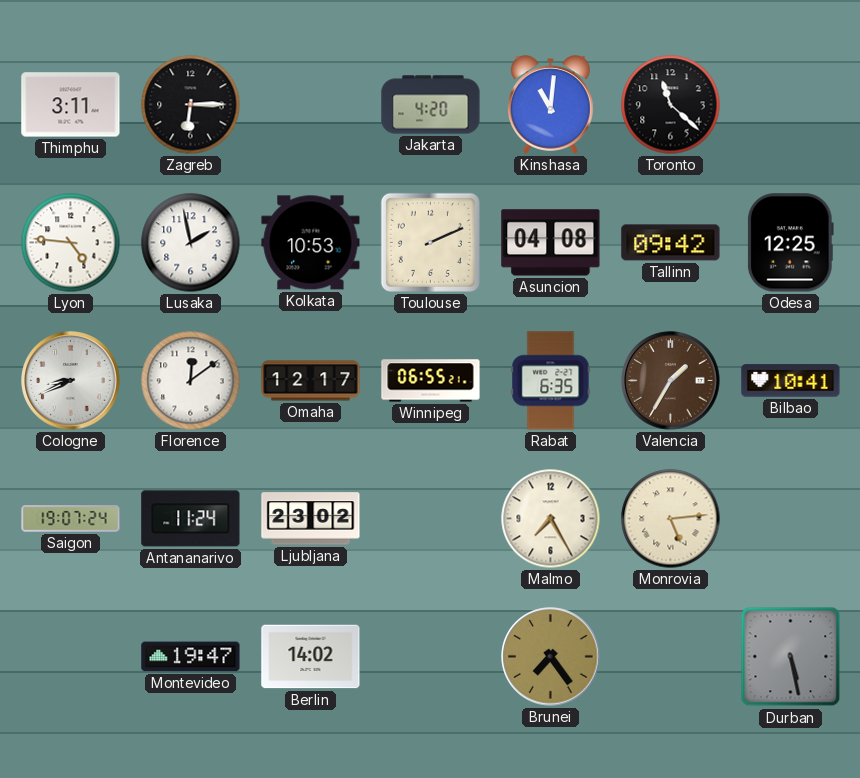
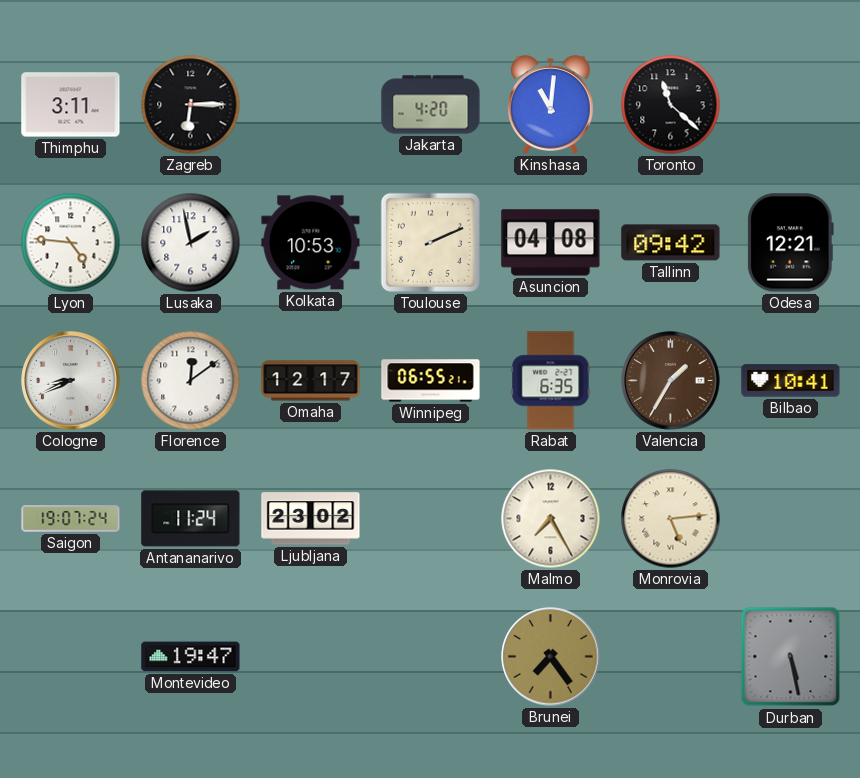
Odesa: 12:25 -> 12:21
Berlin: 14:02 -> none
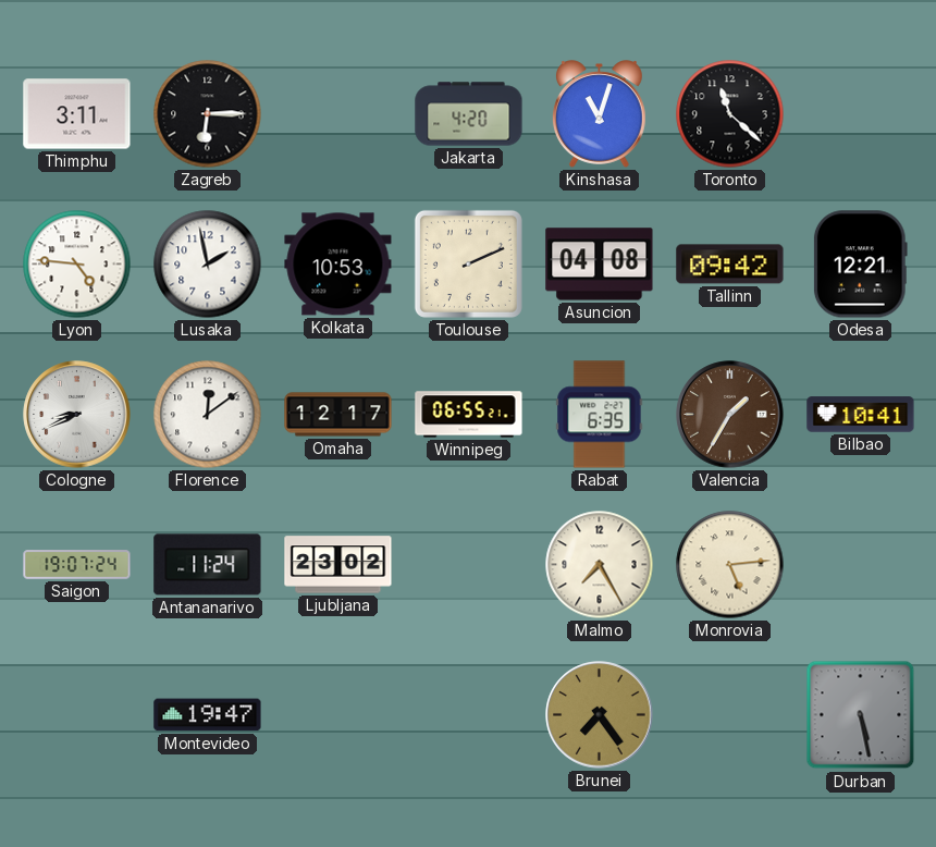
Kinshasa: 11:01 -> 11:03
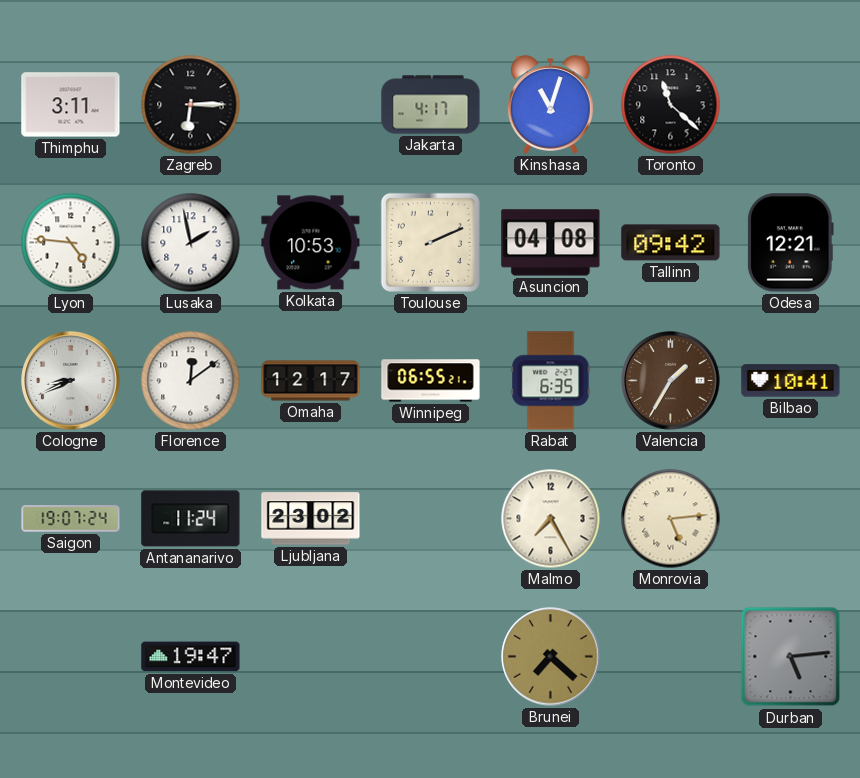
Jakarta: 4:20 -> 4:17
Brunei: 7:24 -> 7:22
Durban: 5:28 -> 5:14
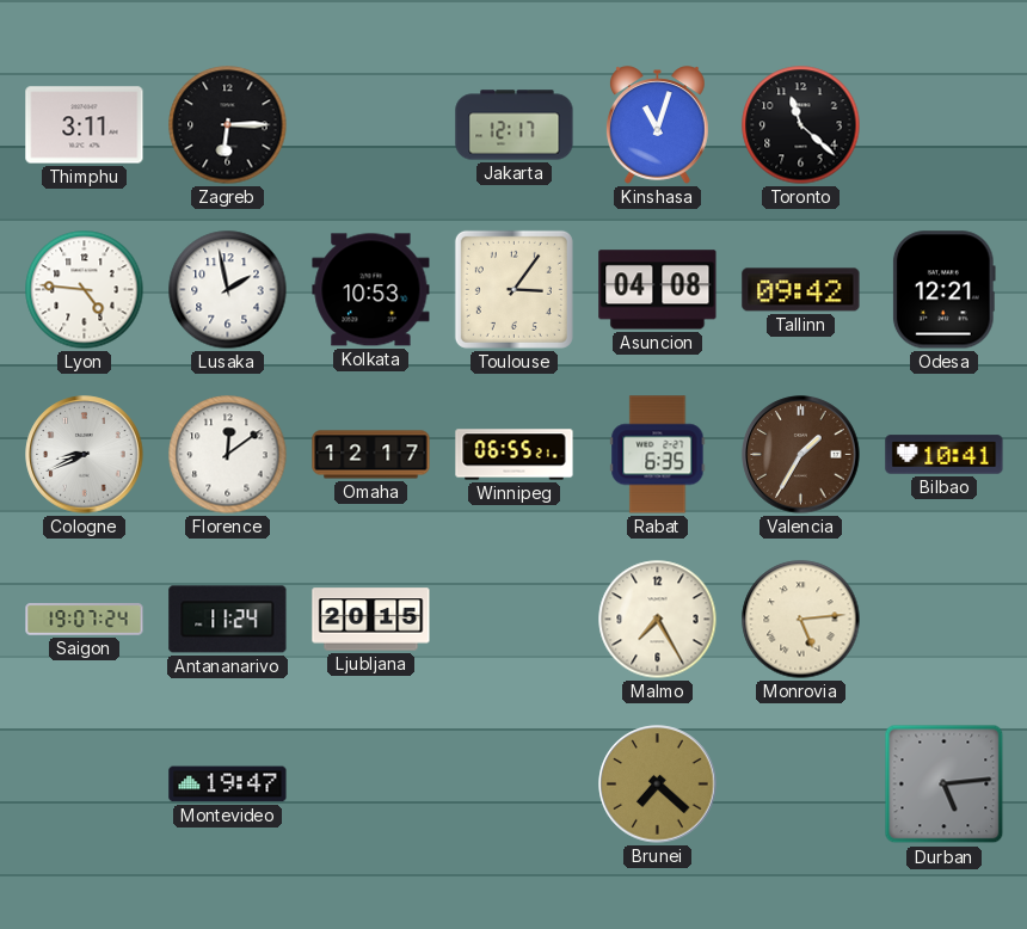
Jakarta: 4:17 -> 12:17
Toulouse: 2:11 -> 3:06
Ljubljana: 23:02 -> 20:15
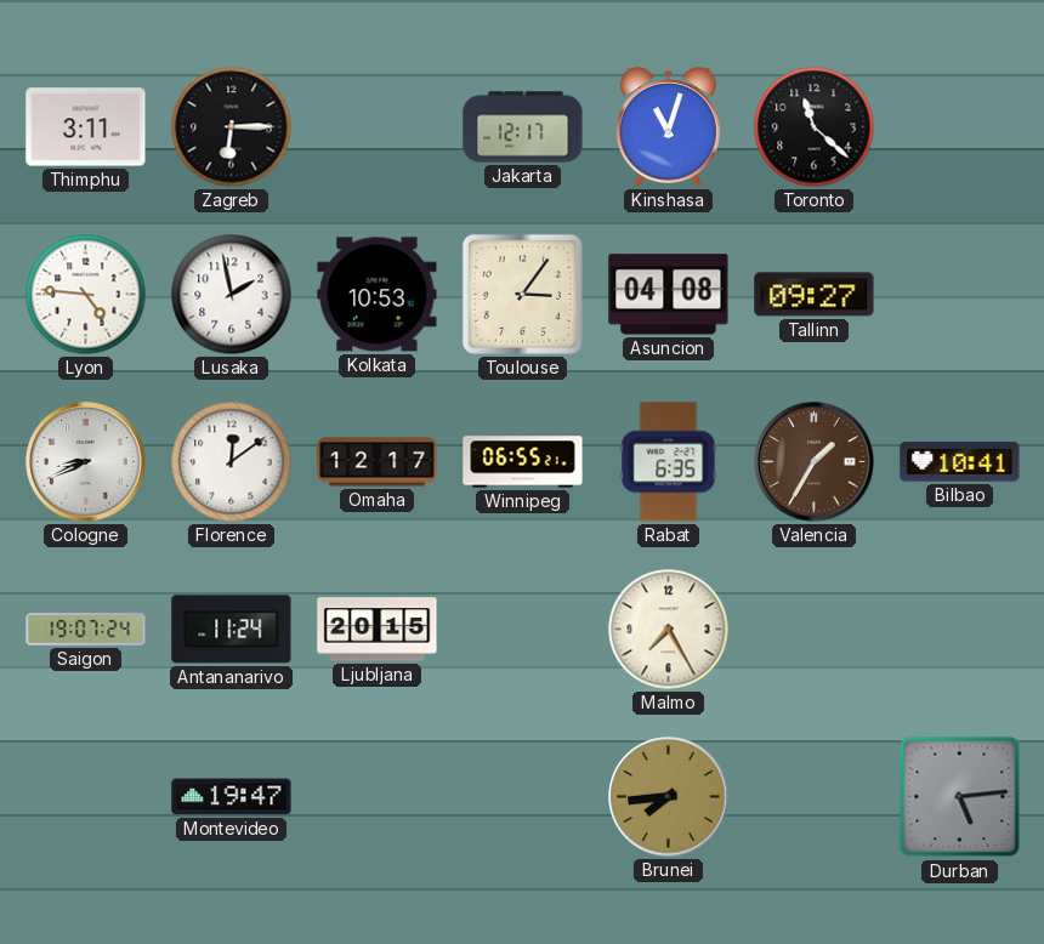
Tallinn: 09:42 -> 09:27
Odesa: 12:21 -> none
Monrovia: 5:14 -> none
Brunei: 7:22 -> 7:44
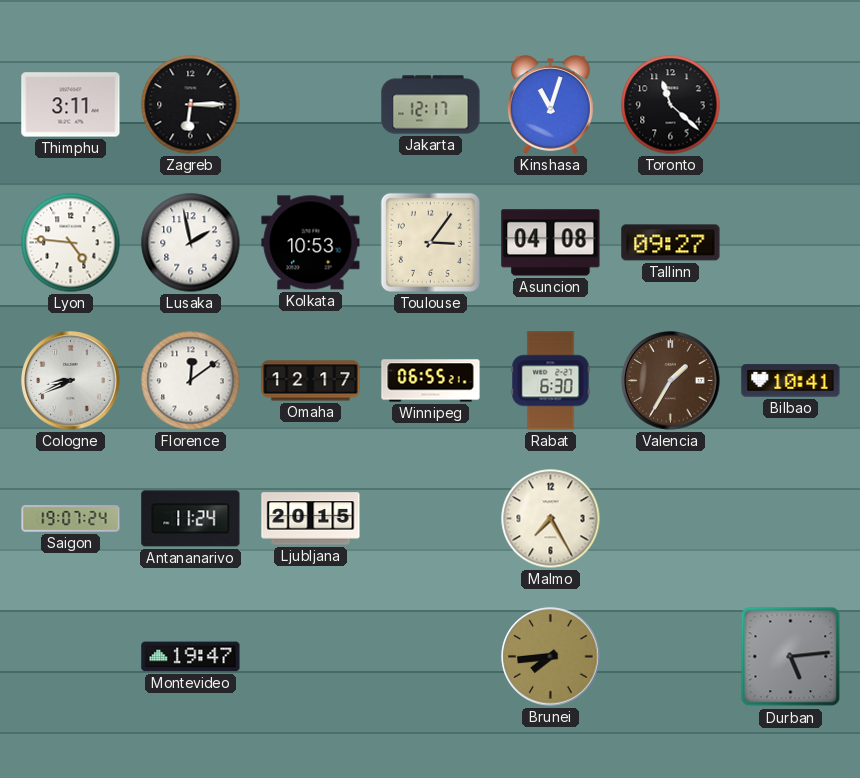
Rabat: 6:35 -> 6:30
